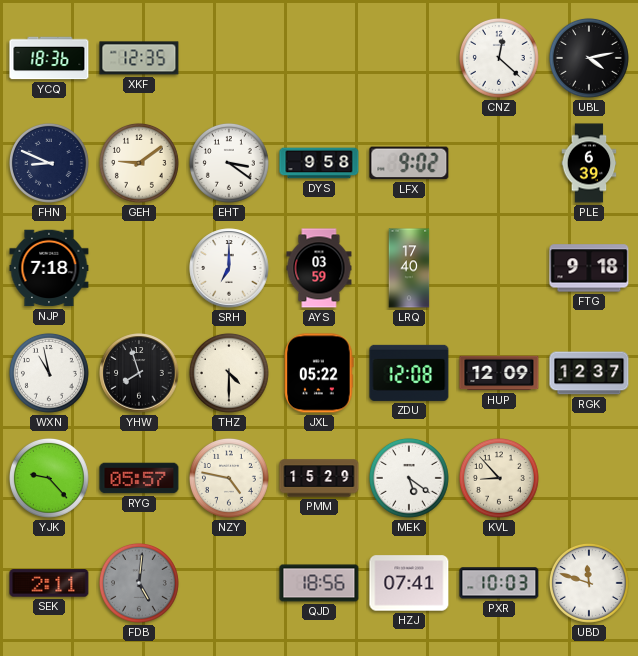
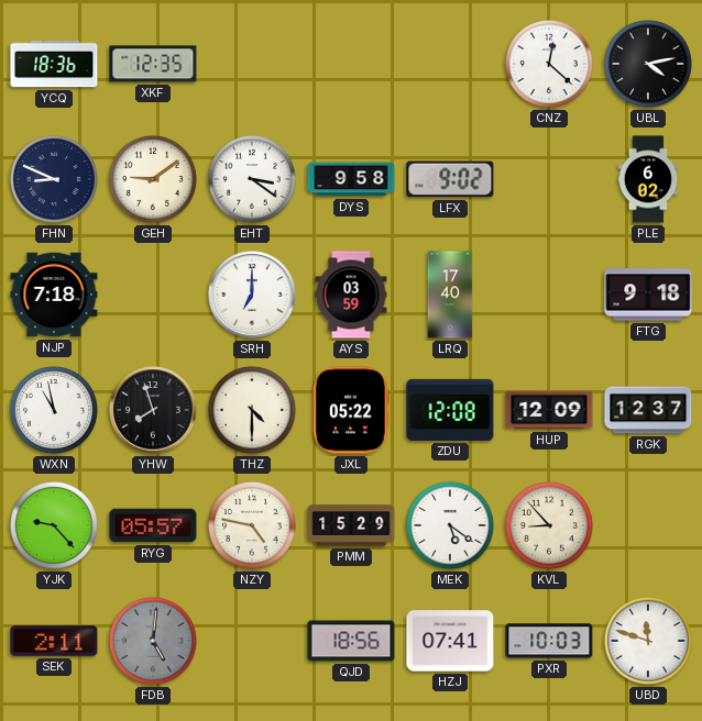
PLE: 6:39 -> 6:02
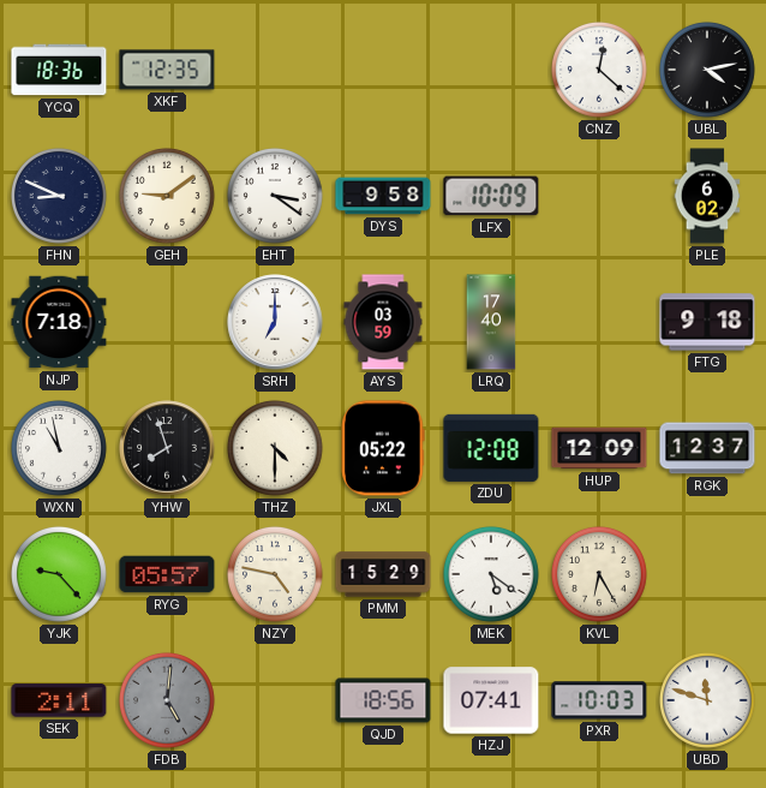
LFX: 9:02 -> 10:09
KVL: 8:53 -> 6:25
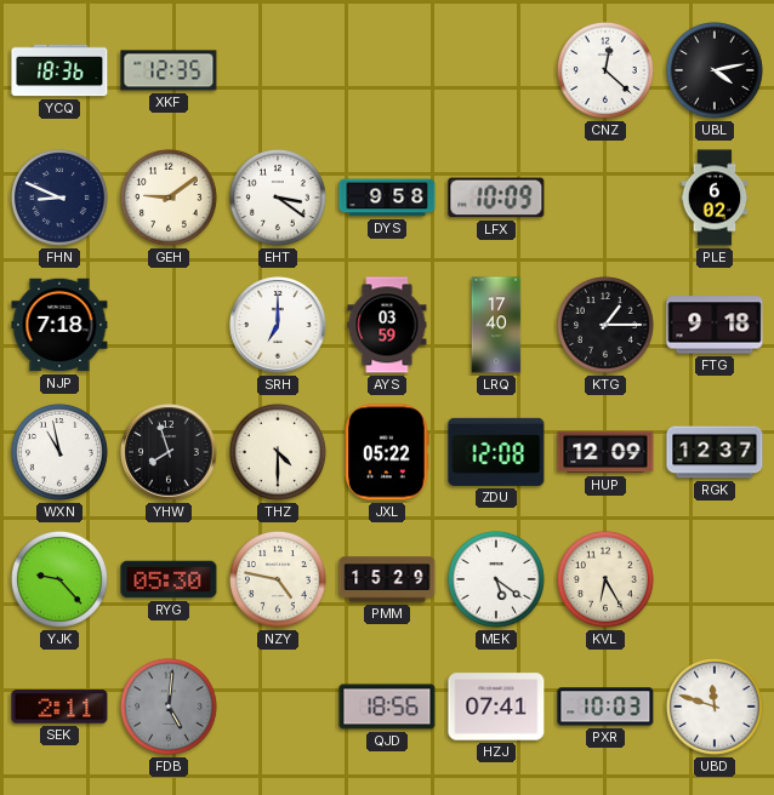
KTG: none -> 1:15
RYG: 05:57 -> 05:30
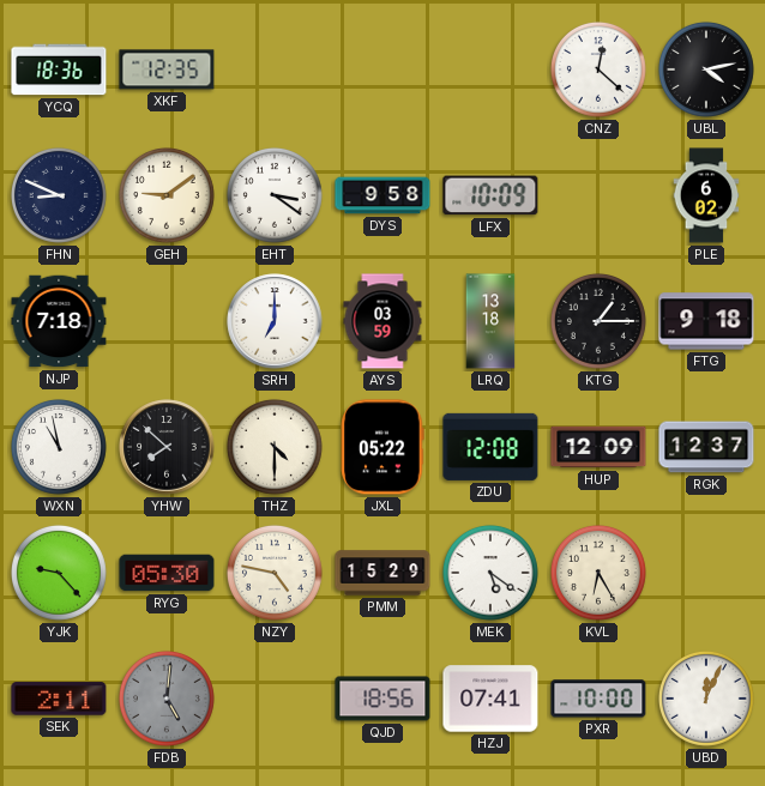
LRQ: 17:40 -> 13:18
YHW: 7:57 -> 7:52
PXR: 10:03 -> 10:00
UBD: 11:48 -> 12:04
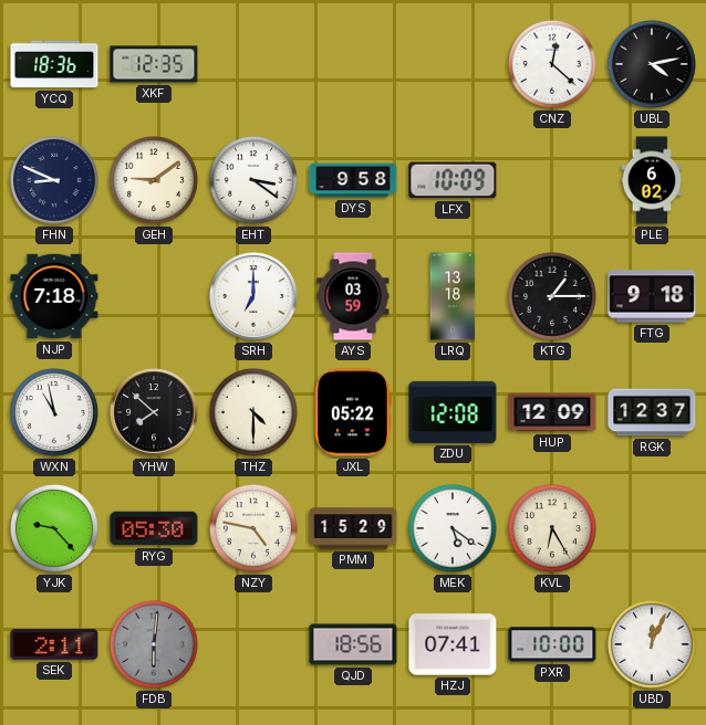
FDB: 5:01 -> 6:01
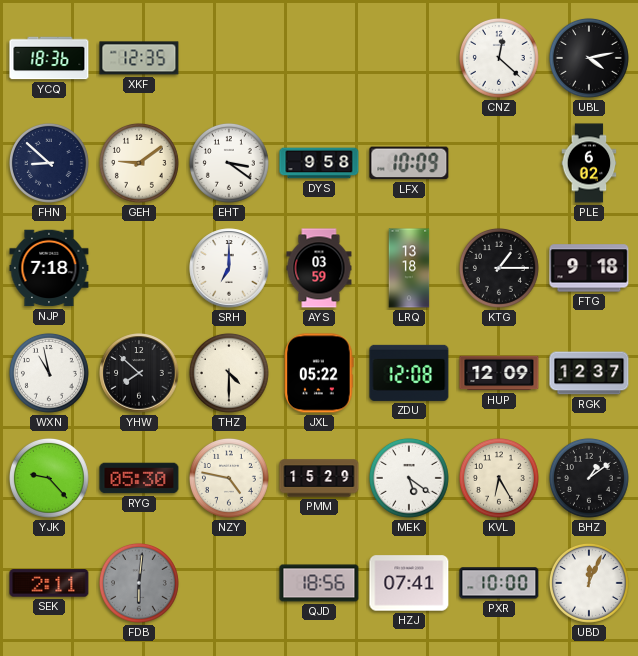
FHN: 8:49 -> 8:52
BHZ: none -> 1:09
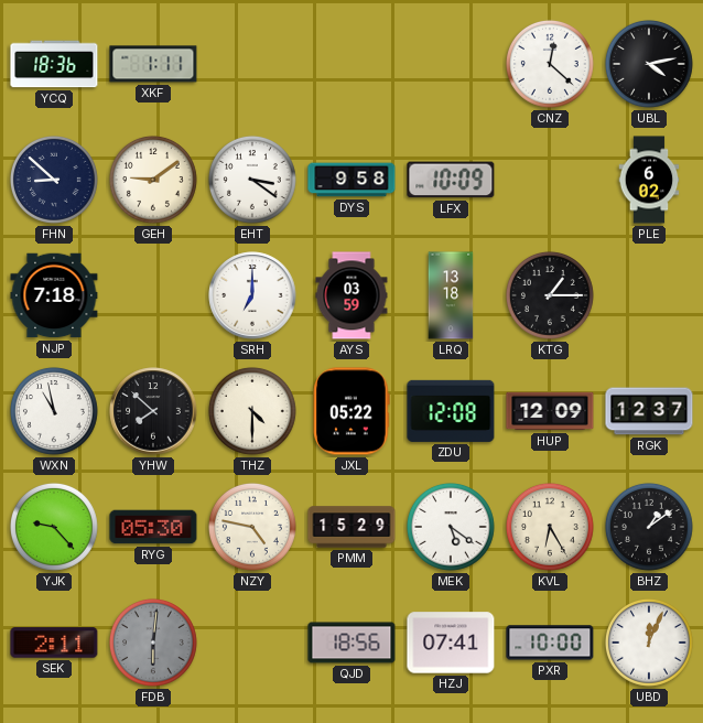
XKF: 12:35 -> 1:11
FTG: 9:18 -> none
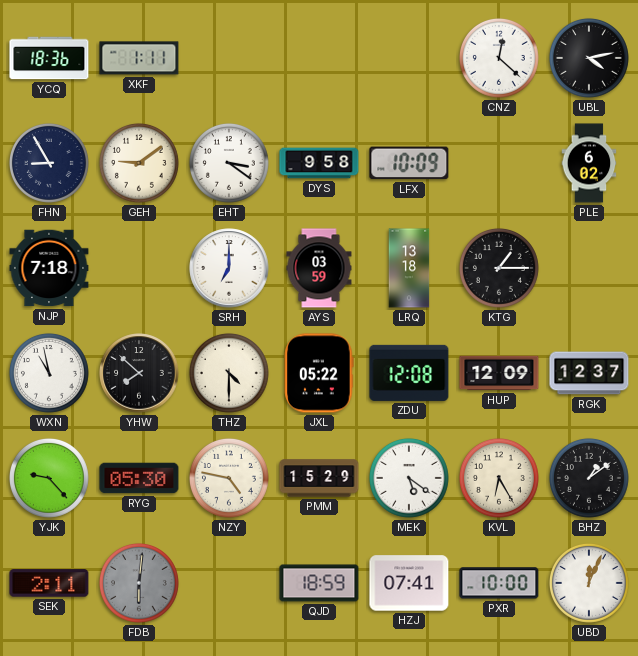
FHN: 8:52 -> 8:55
QJD: 18:56 -> 18:59
